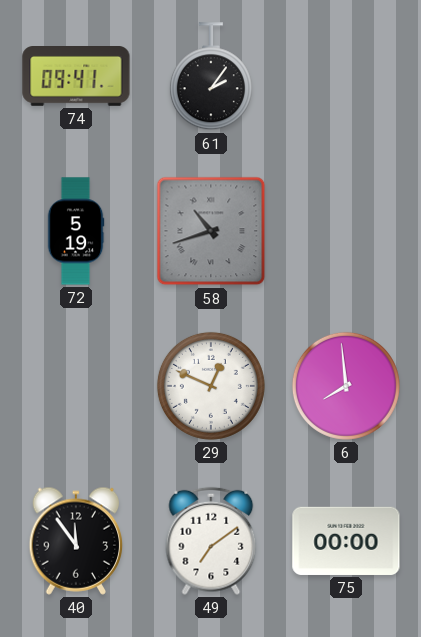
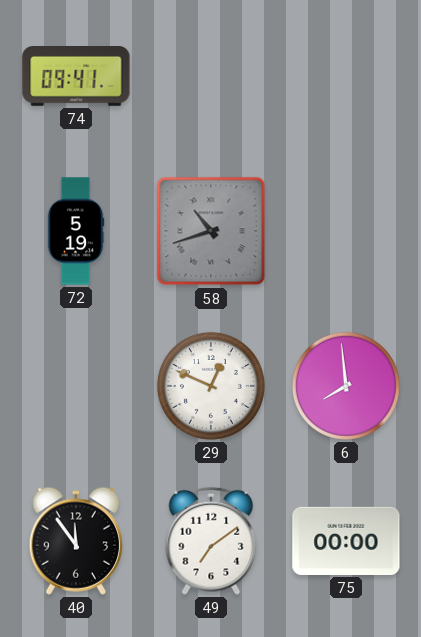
61: 2:06 -> none
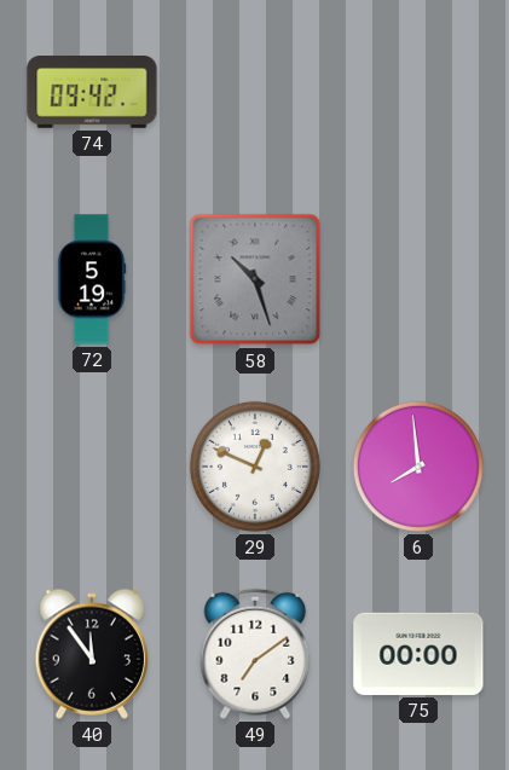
74: 09:41 -> 09:42
58: 10:42 -> 10:27
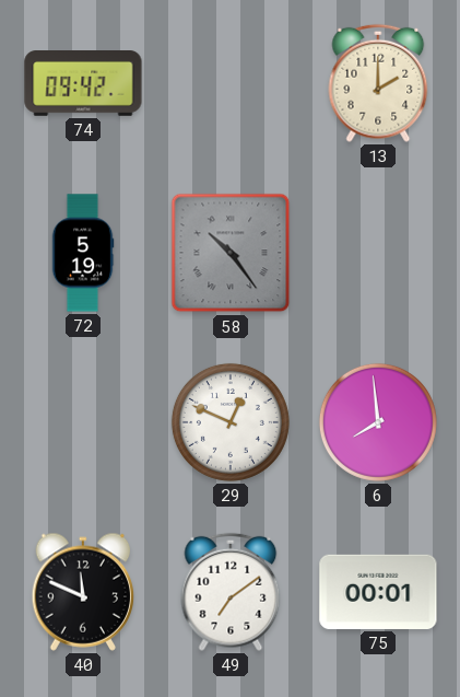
13: none -> 2:00
58: 10:27 -> 10:24
40: 11:54 -> 11:49
75: 00:00 -> 00:01
